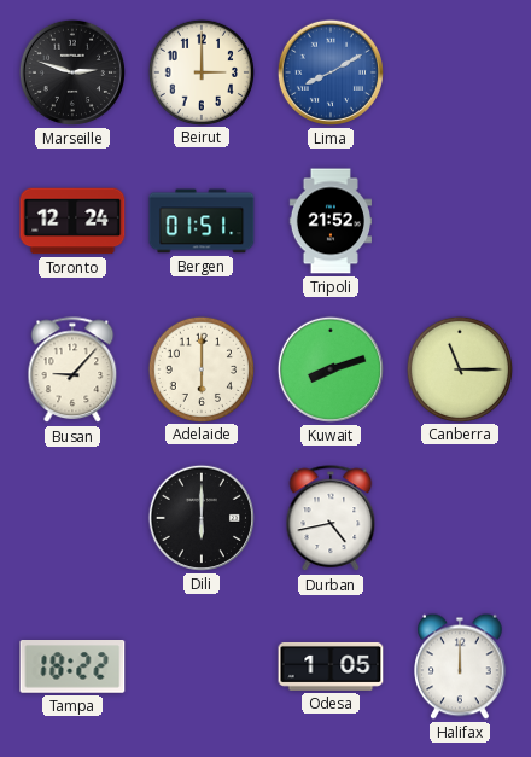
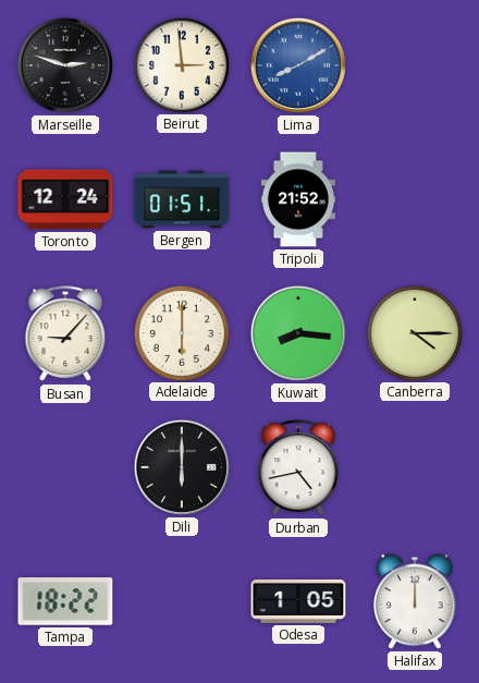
Beirut: 3:00 -> 2:59
Kuwait: 8:12 -> 8:16
Canberra: 11:15 -> 4:15
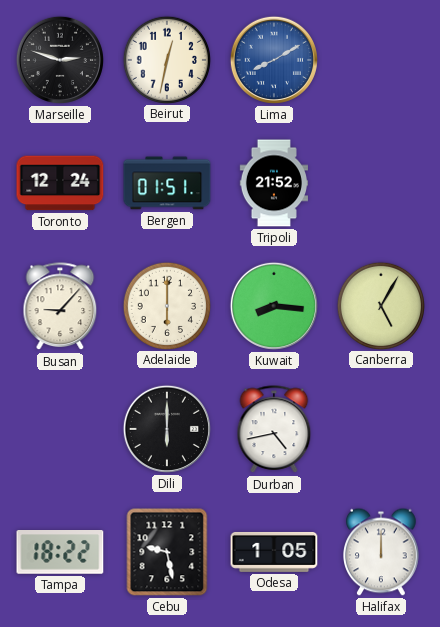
Beirut: 2:59 -> 12:32
Canberra: 4:15 -> 5:05
Cebu: none -> 9:28
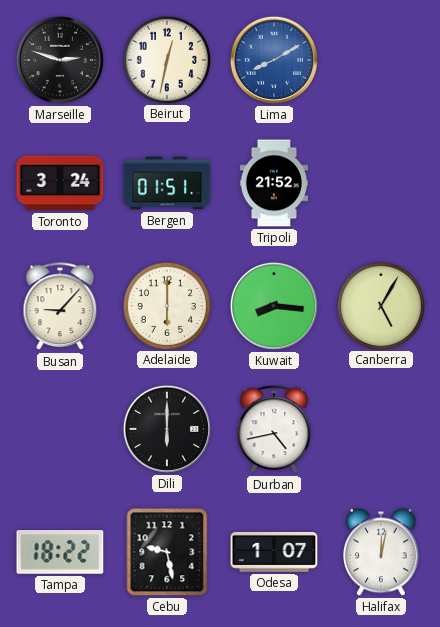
Toronto: 12:24 -> 3:24
Odesa: 1:05 -> 1:07
Halifax: 12:00 -> 12:02
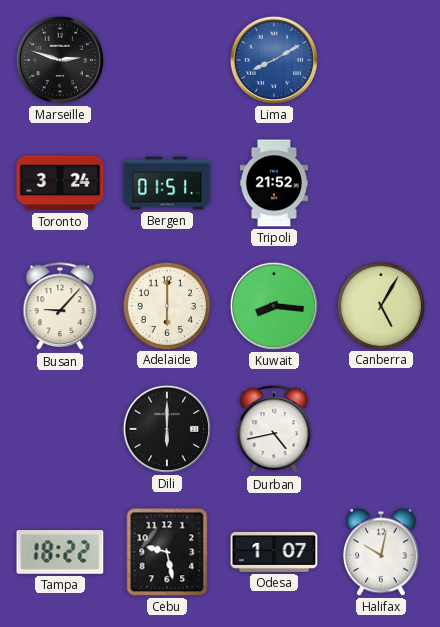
Beirut: 12:32 -> none
Halifax: 12:02 -> 10:02
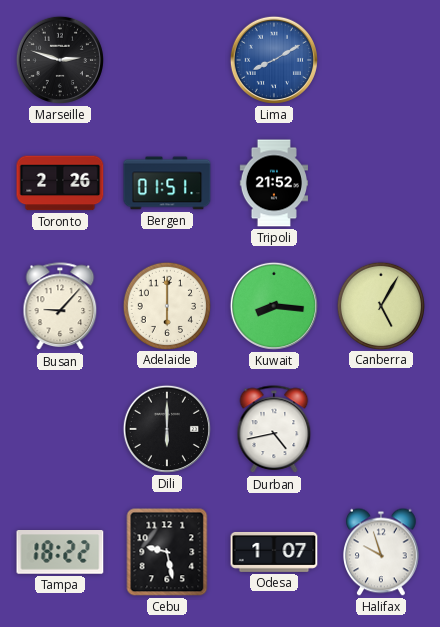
Toronto: 3:24 -> 2:26
Halifax: 10:02 -> 9:57
